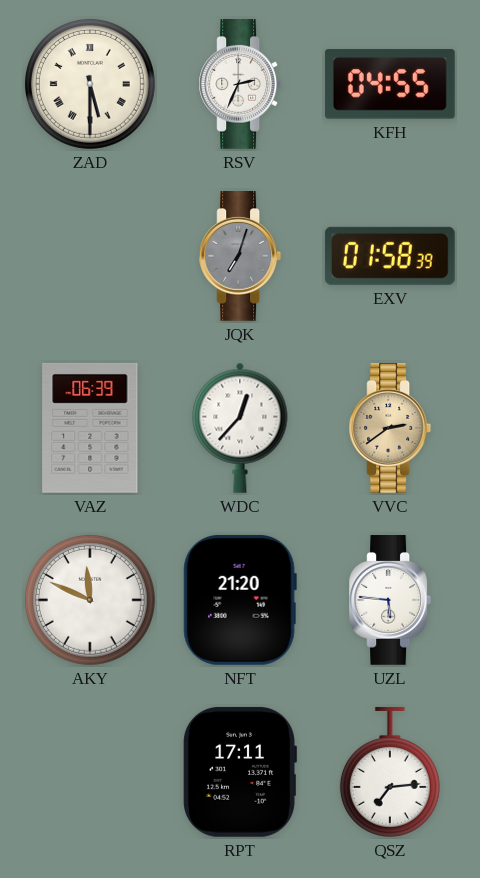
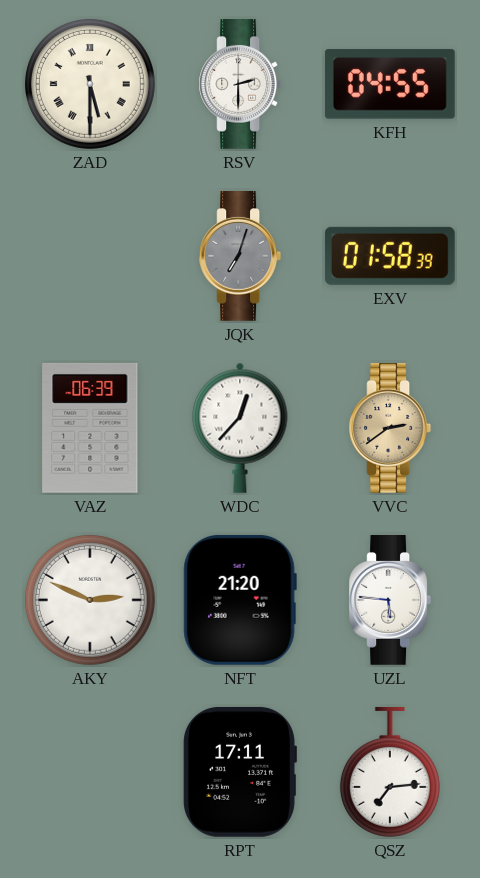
RSV: 2:34 -> 2:30
AKY: 11:49 -> 2:49
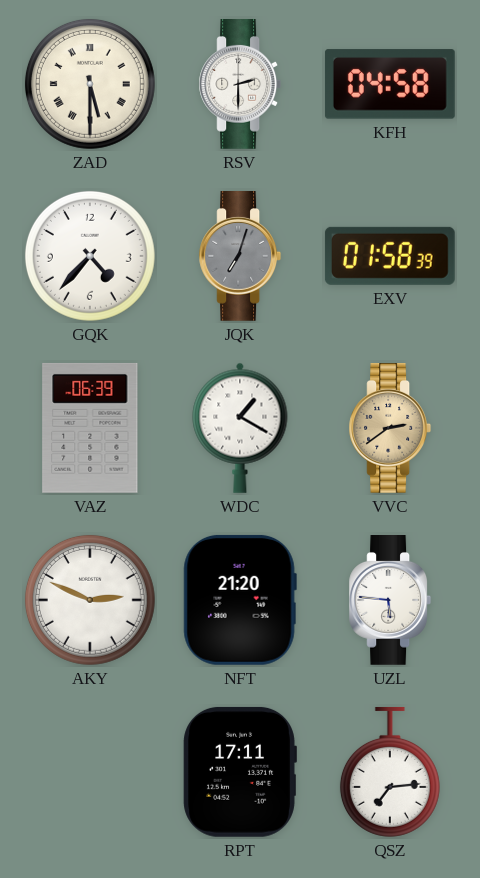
KFH: 04:55 -> 04:58
GQK: none -> 4:37
WDC: 12:37 -> 1:20
